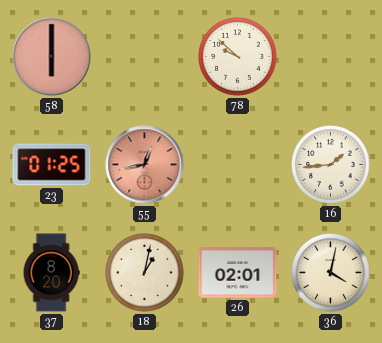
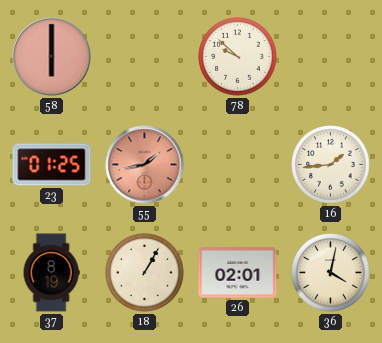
55: 12:43 -> 1:43
37: 8:20 -> 8:19
18: 1:02 -> 1:05
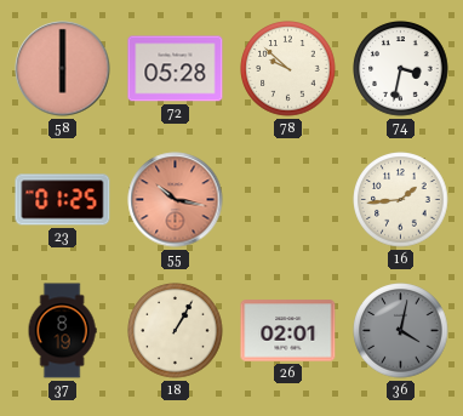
72: none -> 05:28
74: none -> 3:32
55: 1:43 -> 10:17
36 dial: cream -> grey
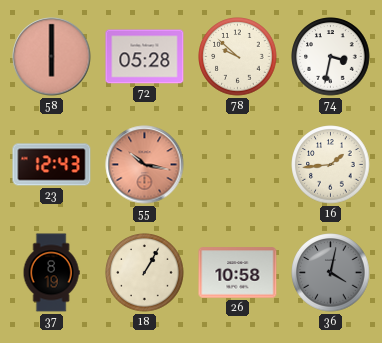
23: 01:25 -> 12:43
26: 02:01 -> 10:58
